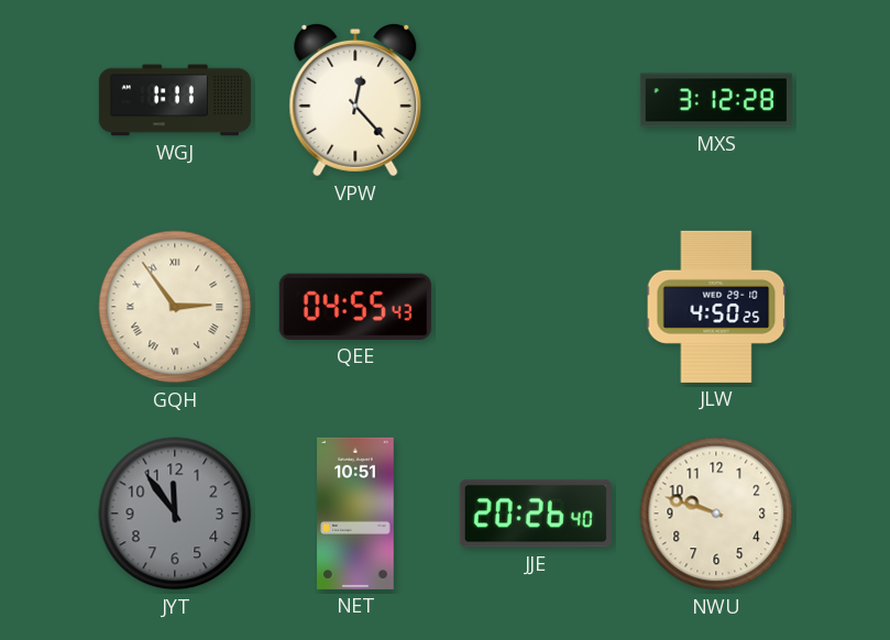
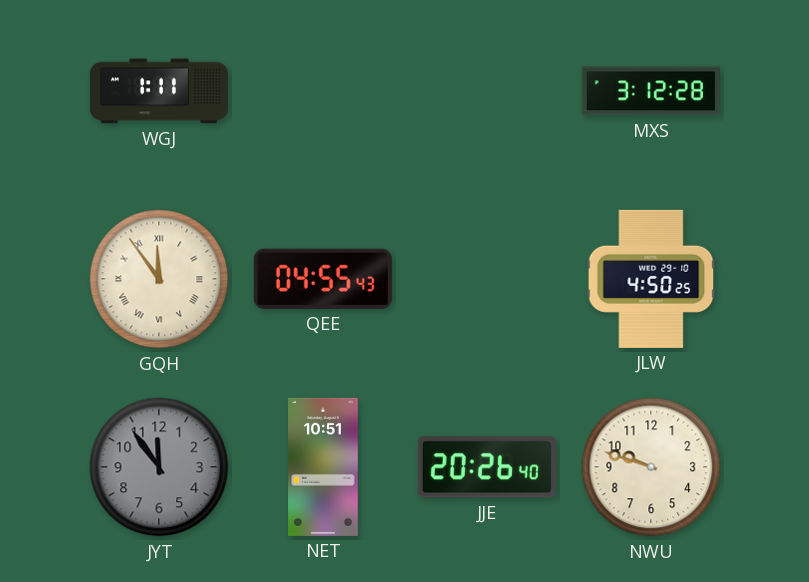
VPW: 12:23 -> none
GQH: 2:54 -> 11:54
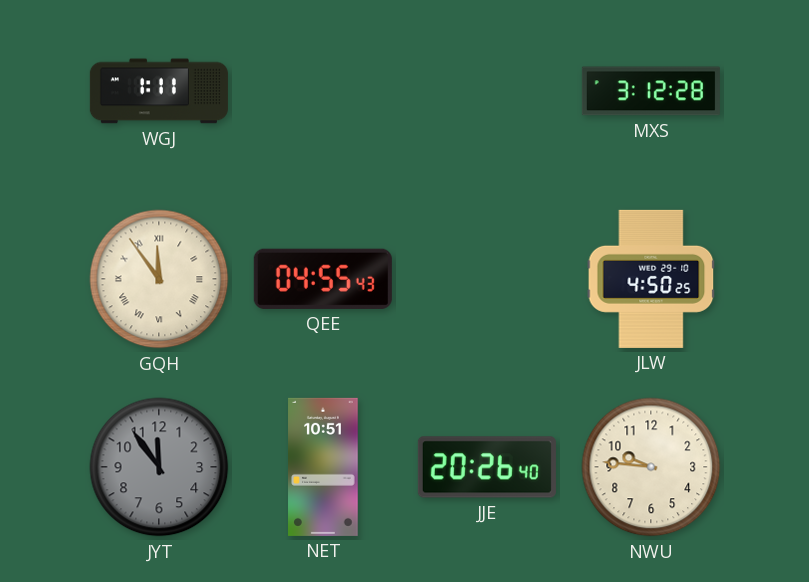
NWU: 9:48 -> 9:46
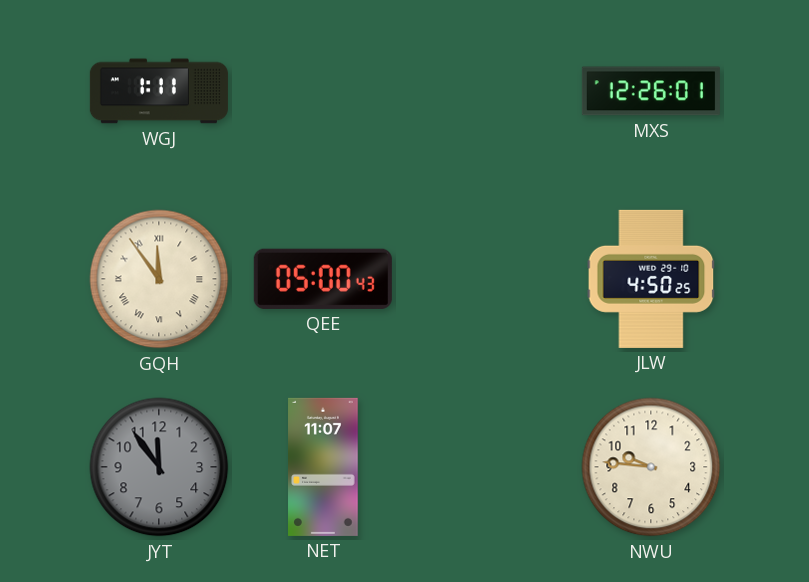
MXS: 3:12 -> 12:26
QEE: 04:55 -> 05:00
NET: 10:51 -> 11:07
JJE: 20:26 -> none
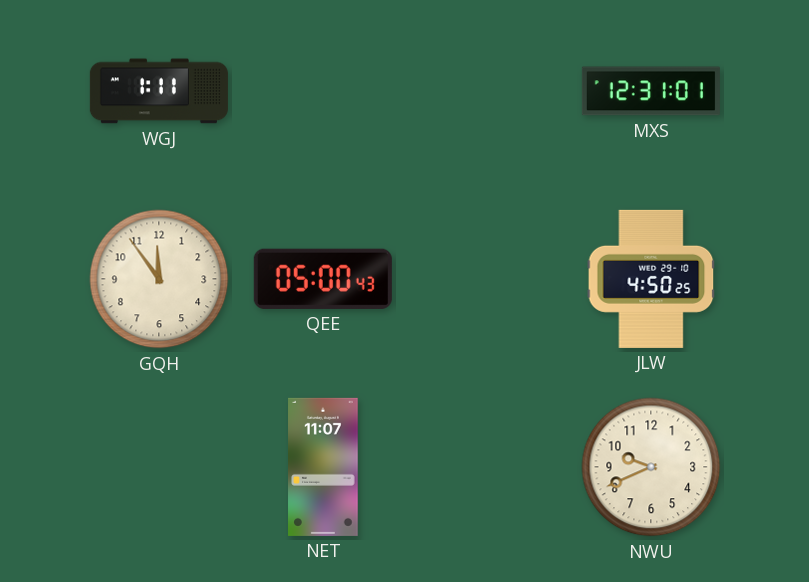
MXS: 12:26 -> 12:31
GQH numerals: Roman -> Arabic
JYT: 11:54 -> none
NWU: 9:46 -> 9:41
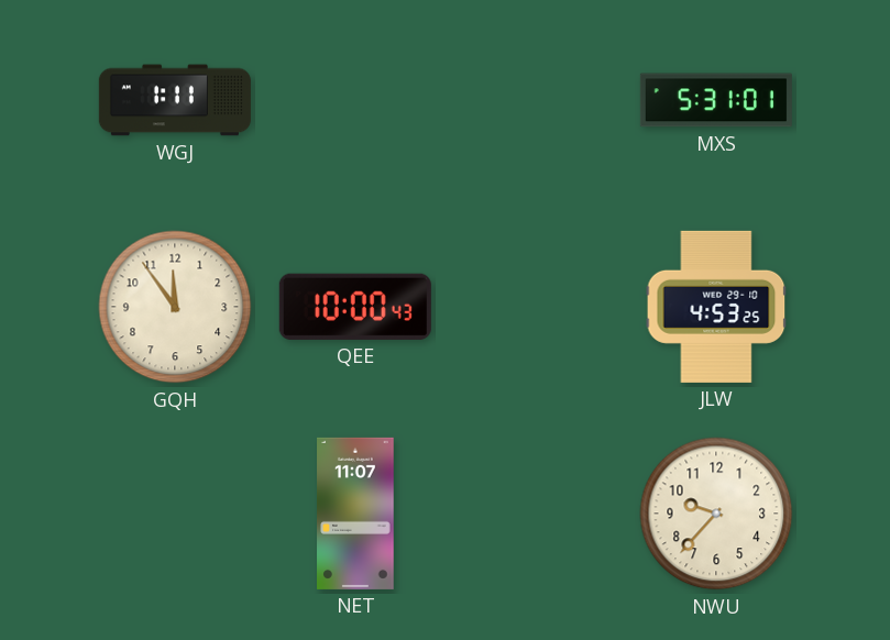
MXS: 12:31 -> 5:31
QEE: 05:00 -> 10:00
JLW: 4:50 -> 4:53
NWU: 9:41 -> 9:37
